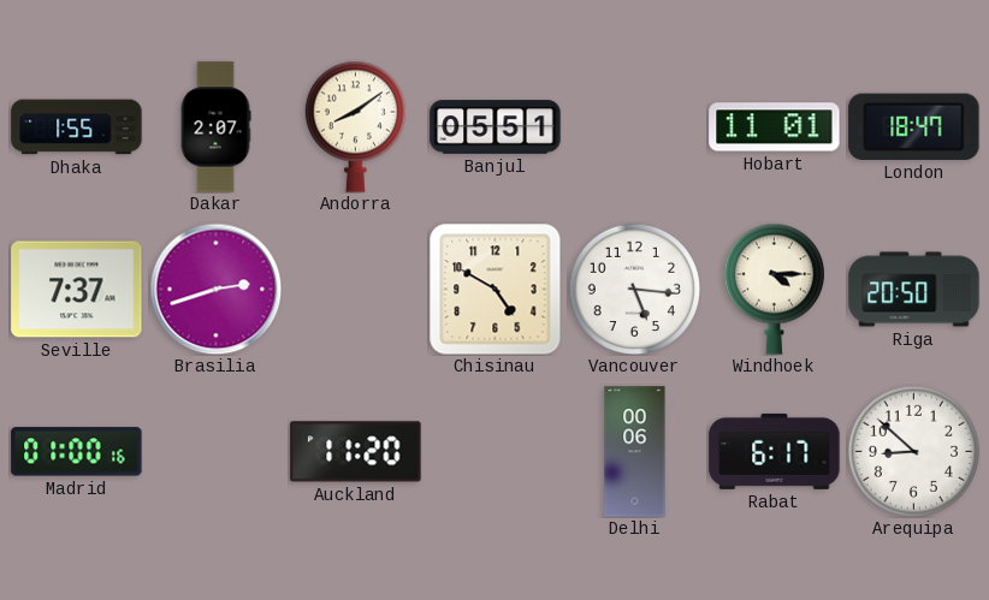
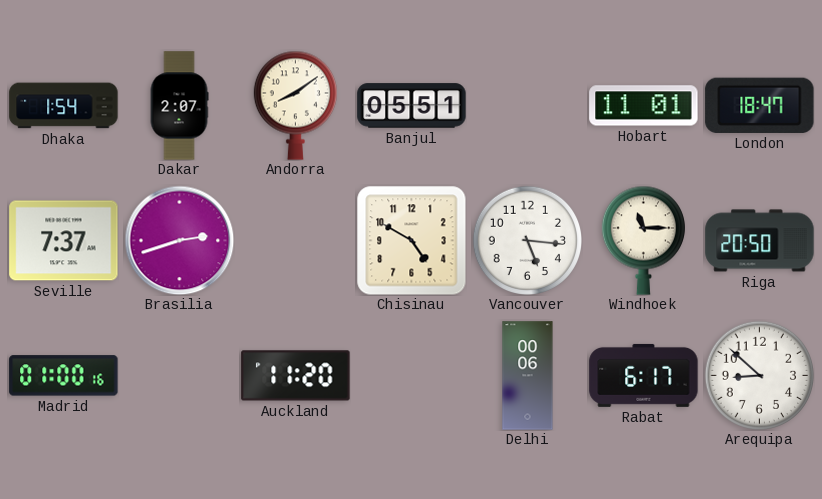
Dhaka: 1:55 -> 1:54
Windhoek: 4:15 -> 11:15
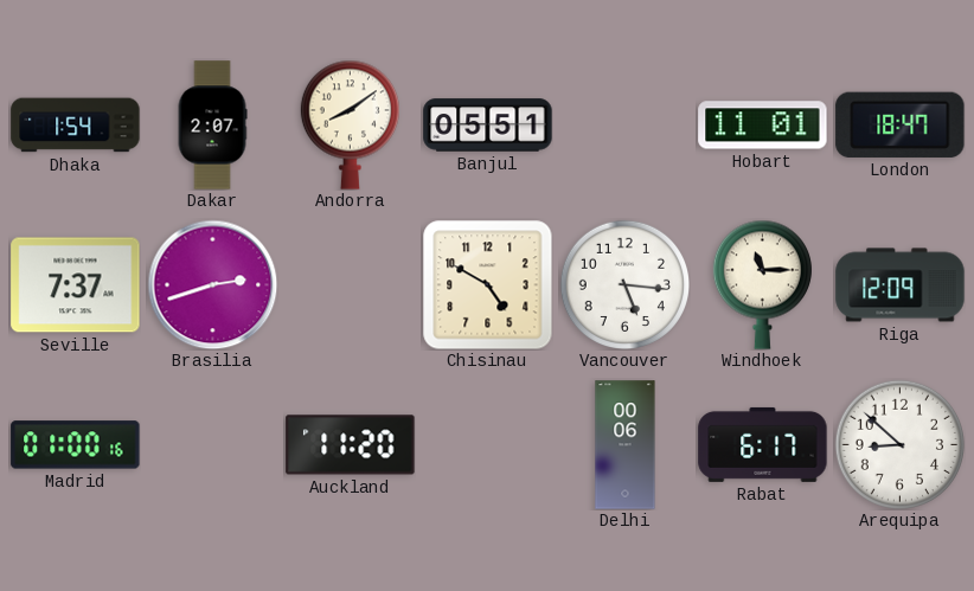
Riga: 20:50 -> 12:09
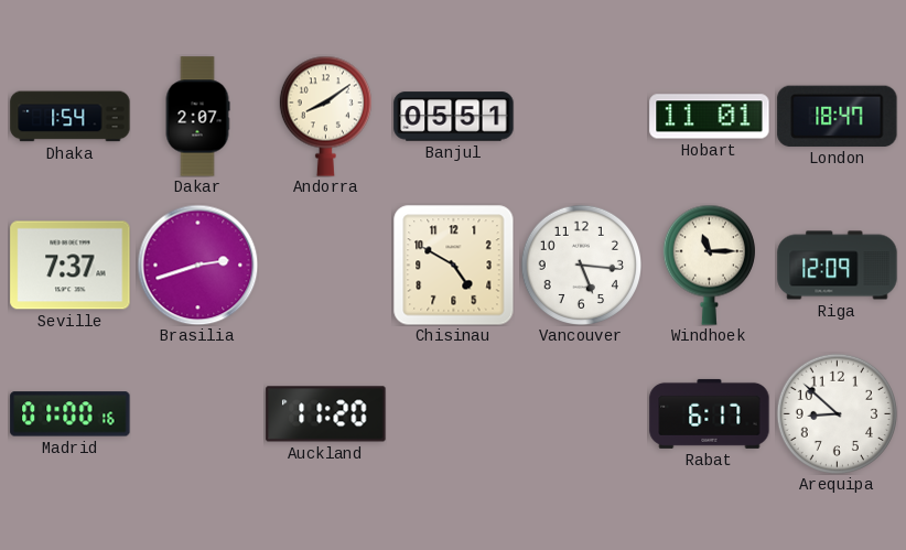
Delhi: 00:06 -> none
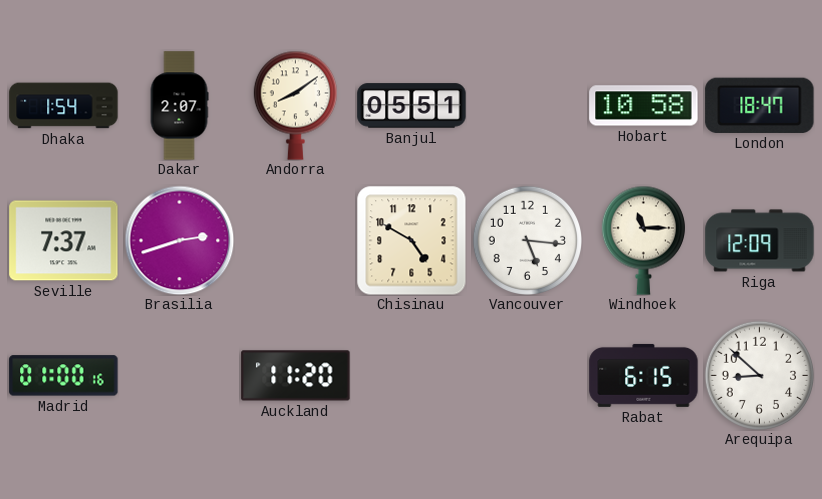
Hobart: 11:01 -> 10:58
Rabat: 6:17 -> 6:15
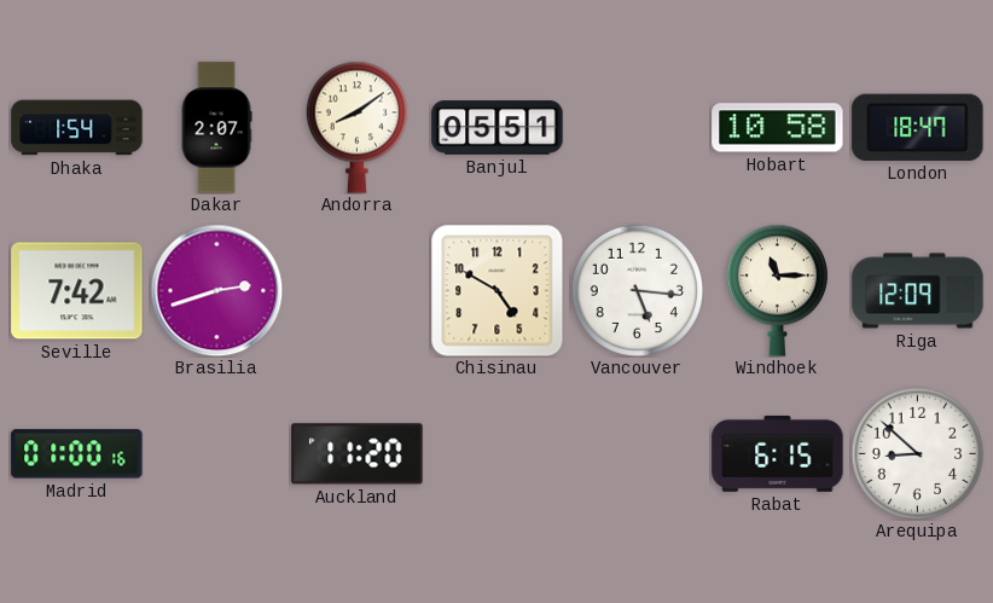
Seville: 7:37 -> 7:42
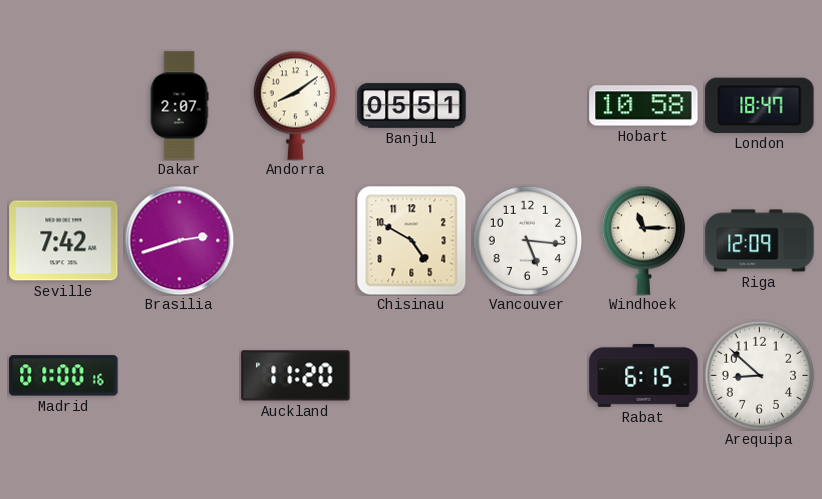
Dhaka: 1:54 -> none
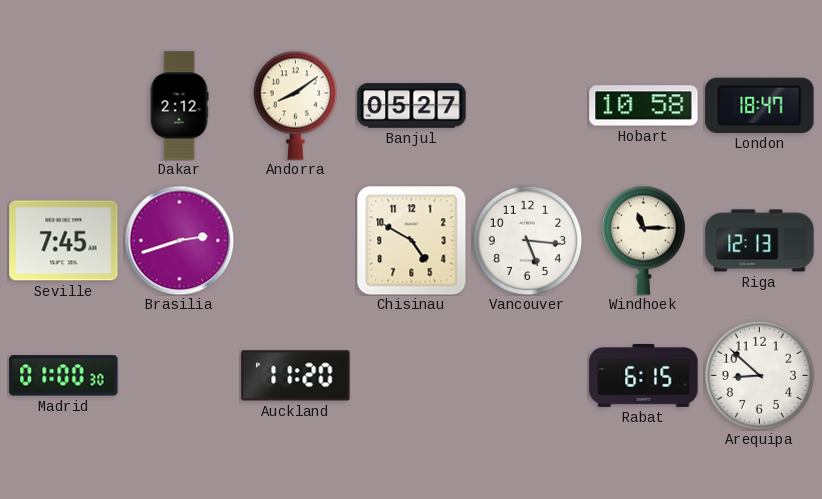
Dakar: 2:07 -> 2:12
Banjul: 05:51 -> 05:27
Seville: 7:42 -> 7:45
Riga: 12:09 -> 12:13
Madrid: 01:00:16 -> 01:00:30
